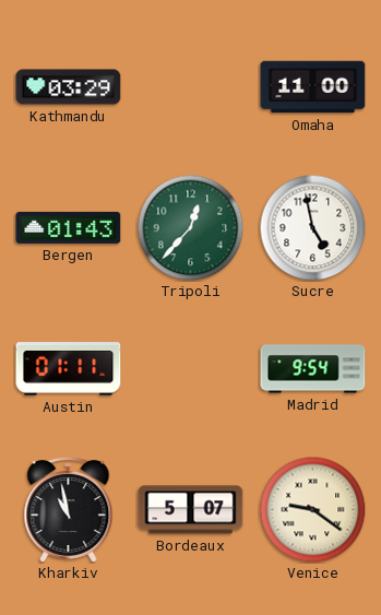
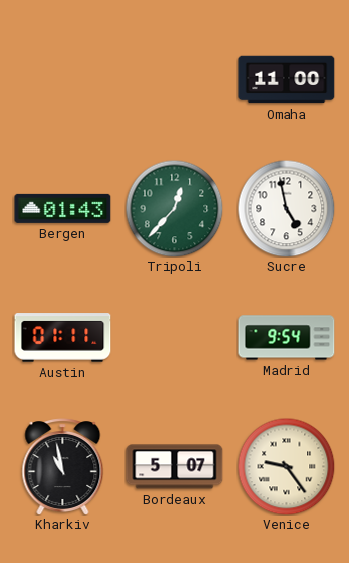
Kathmandu: 03:29 -> none
Venice: 9:21 -> 9:24
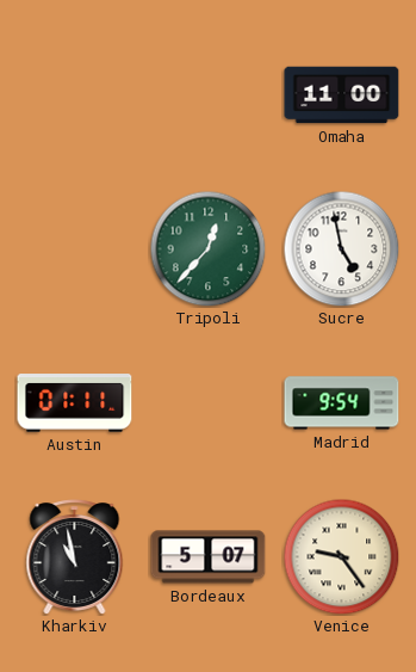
Bergen: 01:43 -> none
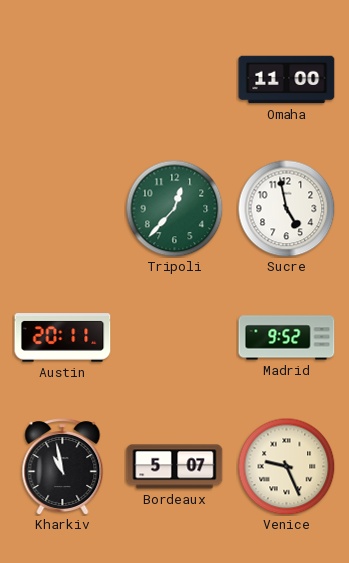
Austin: 01:11 -> 20:11
Madrid: 9:54 -> 9:52
Venice: 9:24 -> 9:26
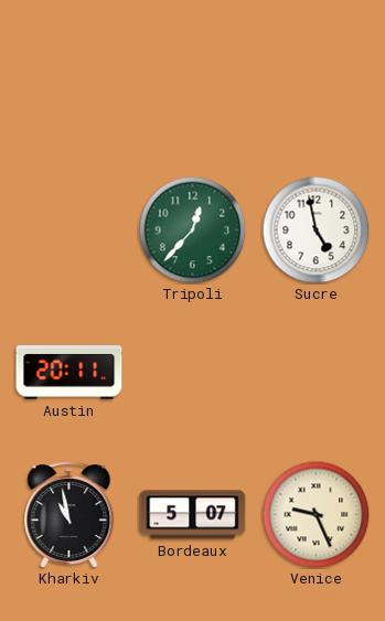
Omaha: 11:00 -> none
Madrid: 9:52 -> none
